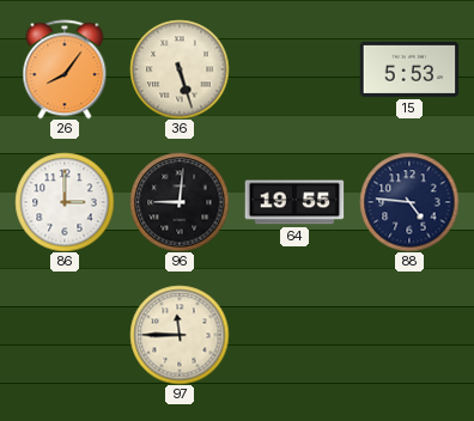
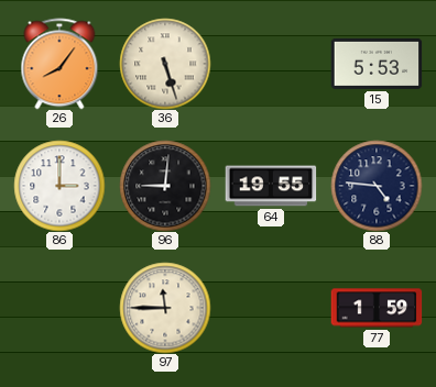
77: none -> 1:59
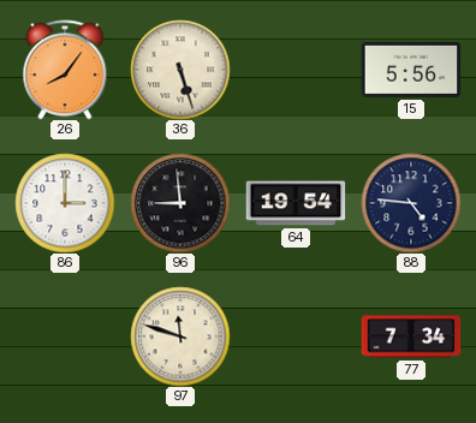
15: 5:53 -> 5:56
96: 9:01 -> 8:59
64: 19:55 -> 19:54
97: 11:45 -> 11:48
77: 1:59 -> 7:34
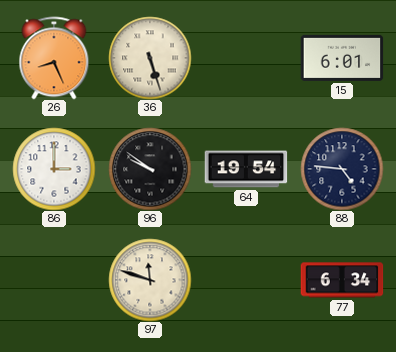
26: 8:06 -> 8:26
15: 5:56 -> 6:01
96: 8:59 -> 9:51
77: 7:34 -> 6:34
